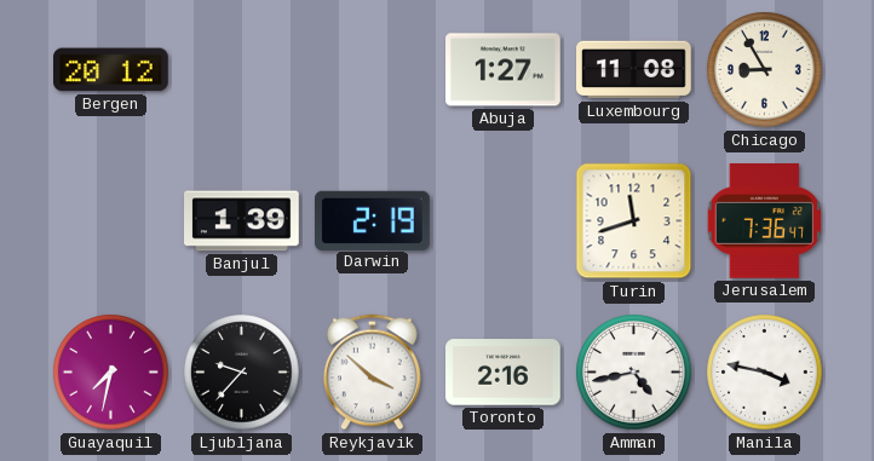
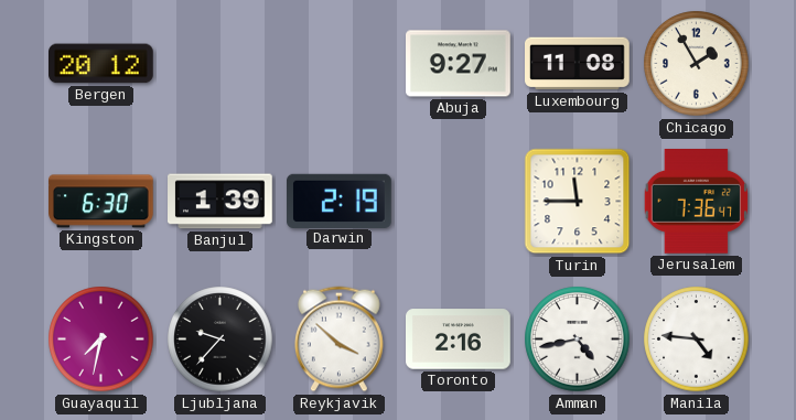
Abuja: 1:27 -> 9:27
Chicago: 8:55 -> 1:55
Kingston: none -> 6:30
Turin: 11:42 -> 11:45
Manila: 3:47 -> 4:46
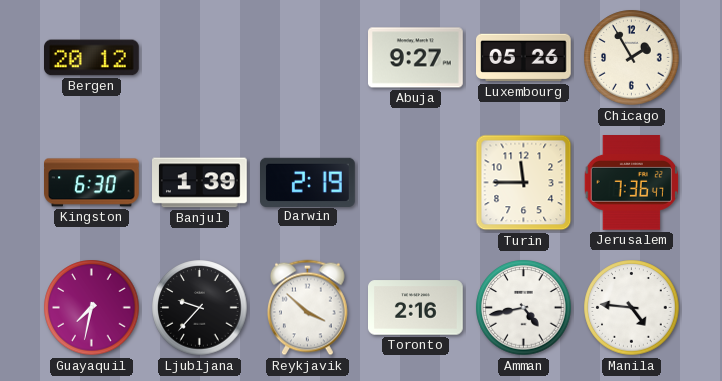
Luxembourg: 11:08 -> 05:26
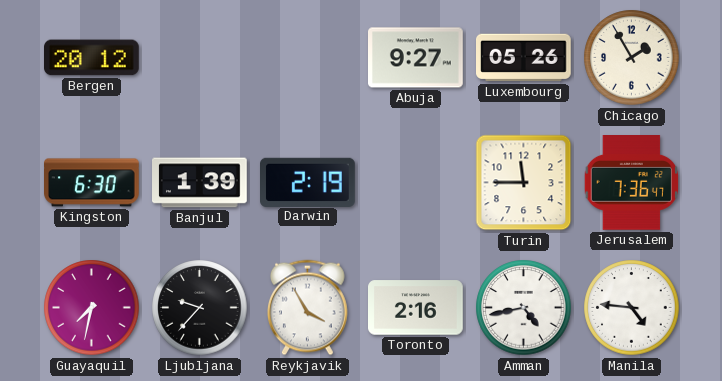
Reykjavik: 3:52 -> 3:55
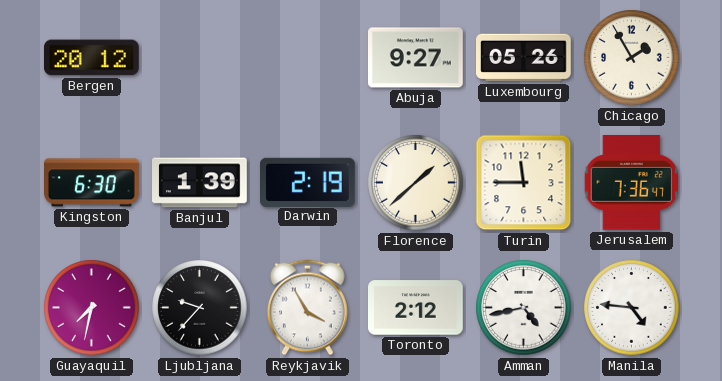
Florence: none -> 1:38
Toronto: 2:16 -> 2:12
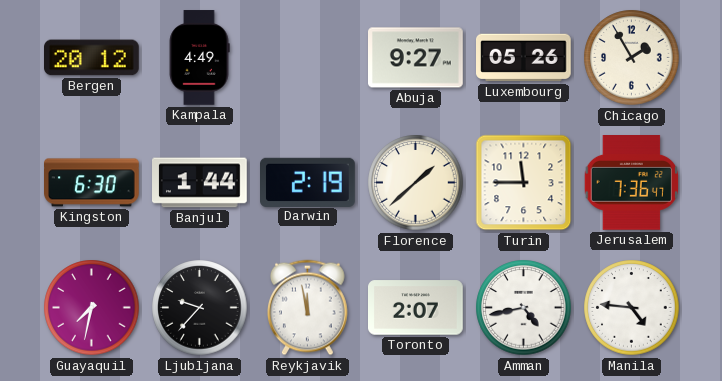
Kampala: none -> 4:49
Banjul: 1:39 -> 1:44
Reykjavik: 3:55 -> 11:58
Toronto: 2:12 -> 2:07
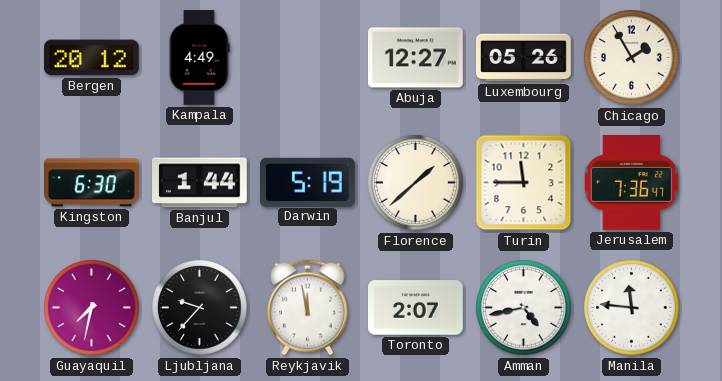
Abuja: 9:27 -> 12:27
Darwin: 2:19 -> 5:19
Manila: 4:46 -> 11:46
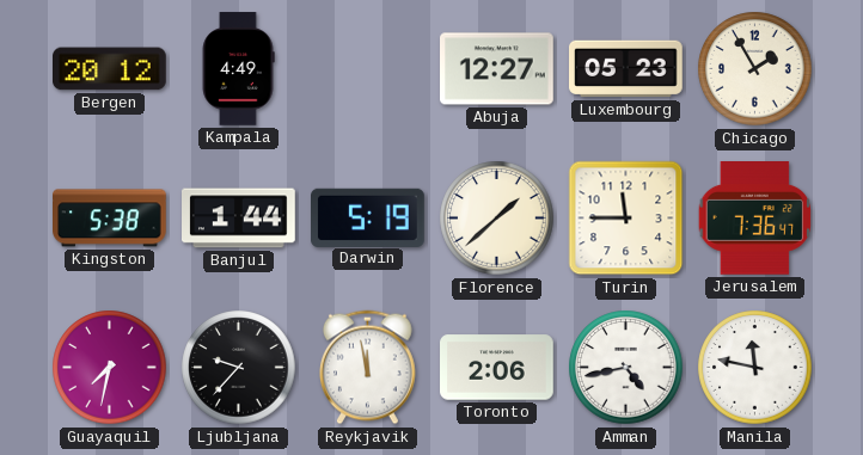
Luxembourg: 05:26 -> 05:23
Kingston: 6:30 -> 5:38
Toronto: 2:07 -> 2:06
Manila: 11:46 -> 11:47
